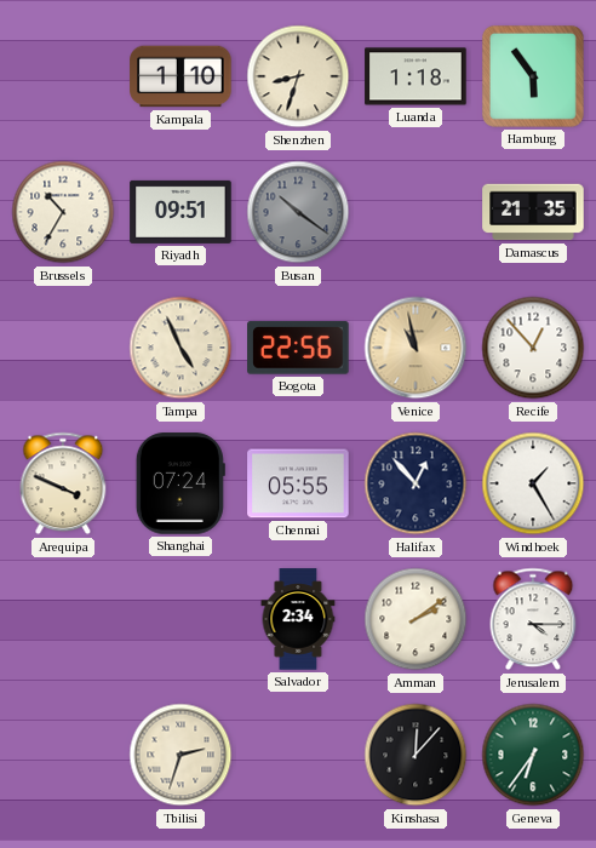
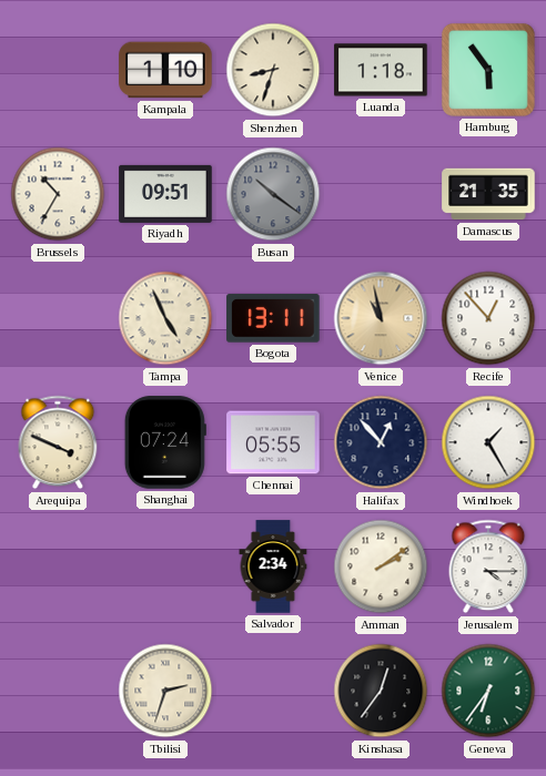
Bogota: 22:56 -> 13:11
Kinshasa: 12:07 -> 12:36
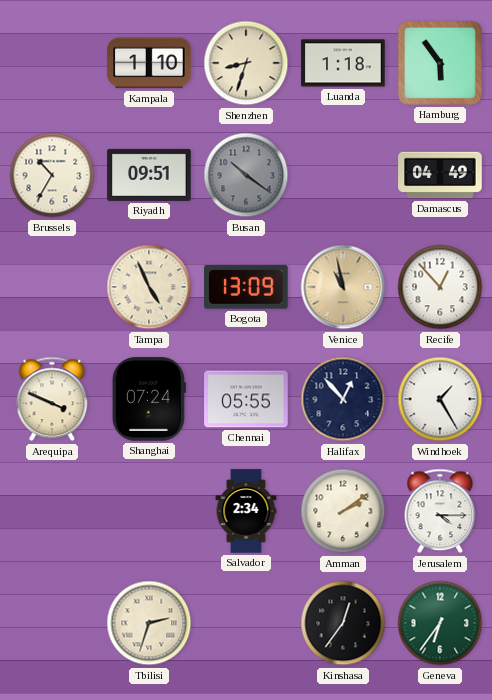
Damascus: 21:35 -> 04:49
Bogota: 13:11 -> 13:09
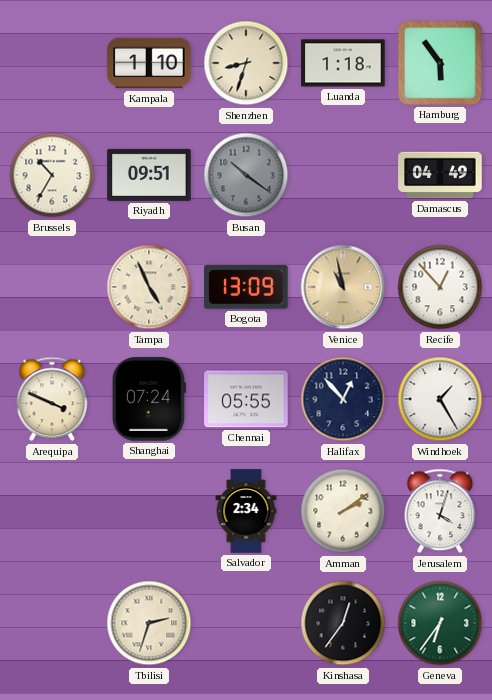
Jerusalem: 4:15 -> 4:03
